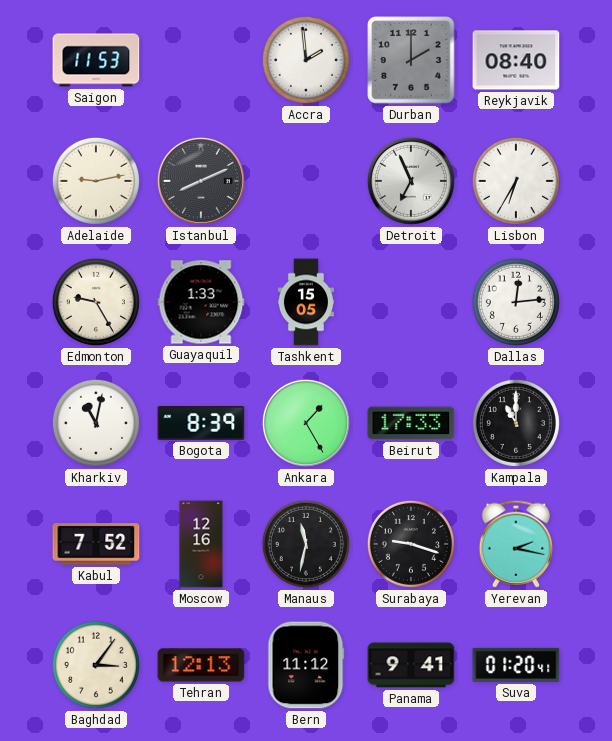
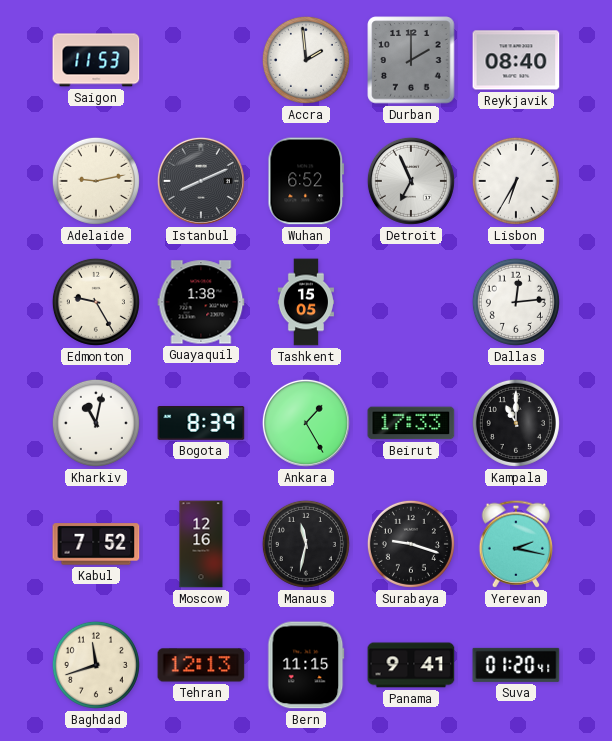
Wuhan: none -> 6:52
Guayaquil: 1:33 -> 1:38
Baghdad: 3:06 -> 11:42
Bern: 11:12 -> 11:15
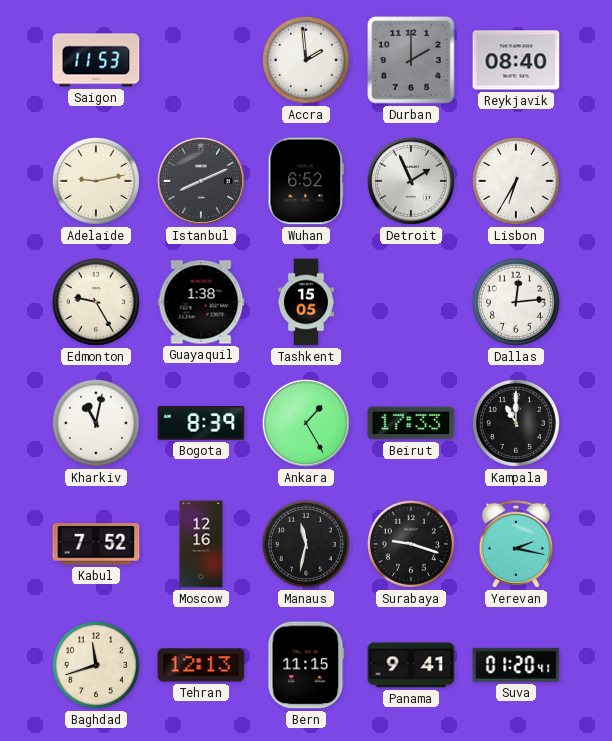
Detroit: 6:56 -> 1:56
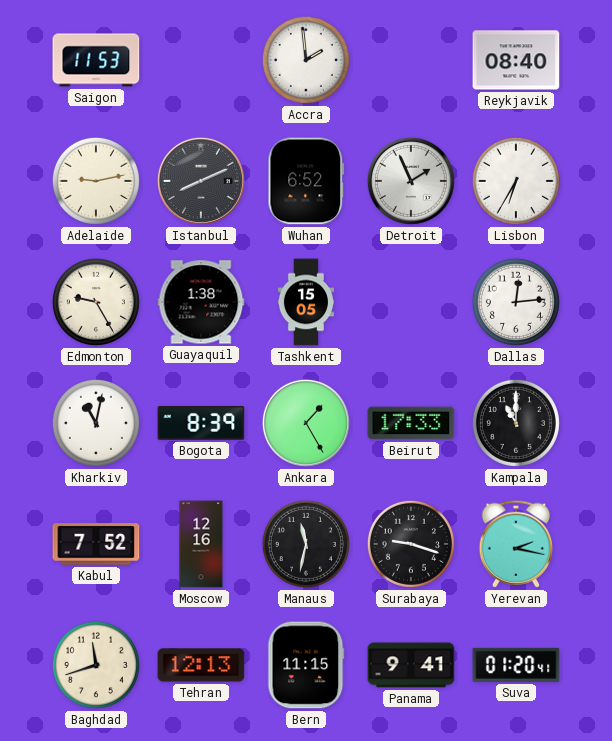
Durban: 2:00 -> none
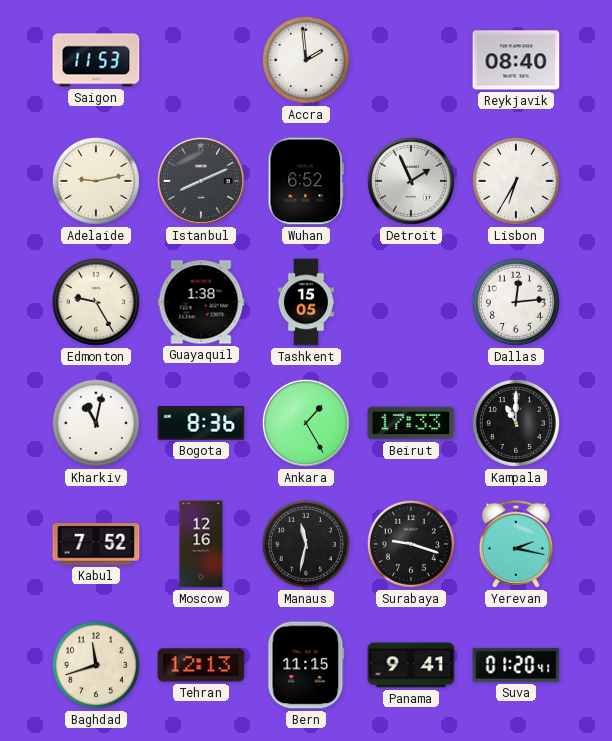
Bogota: 8:39 -> 8:36
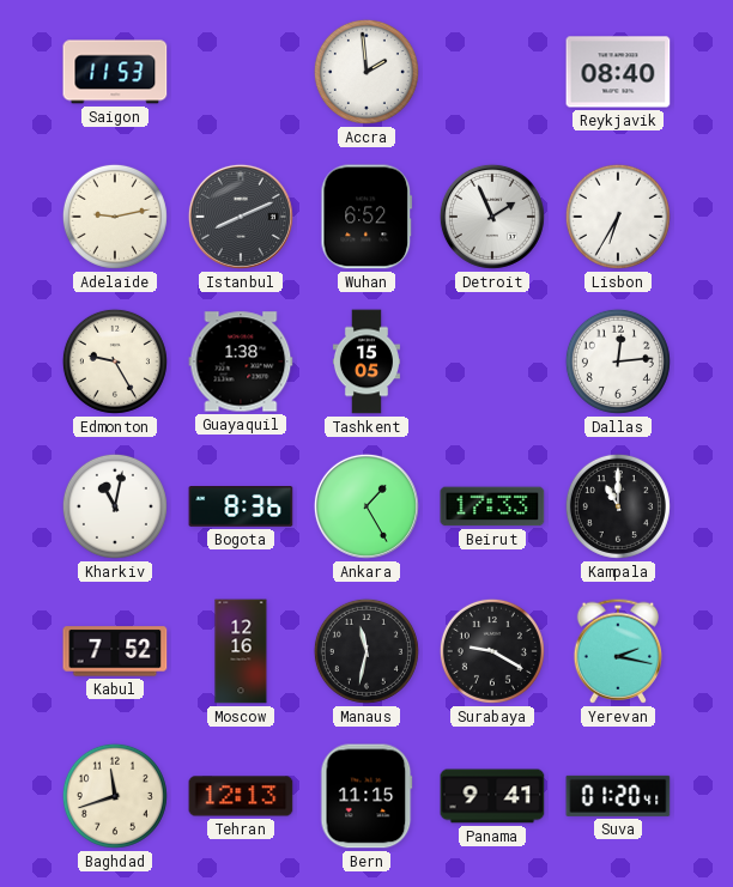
Surabaya: 9:18 -> 9:20
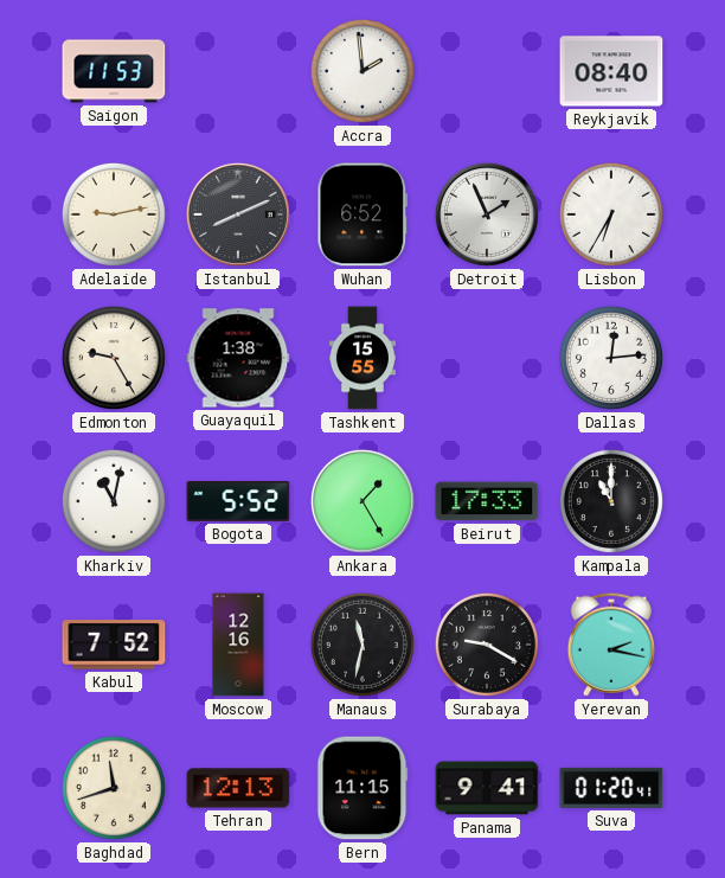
Tashkent: 15:05 -> 15:55
Bogota: 8:36 -> 5:52
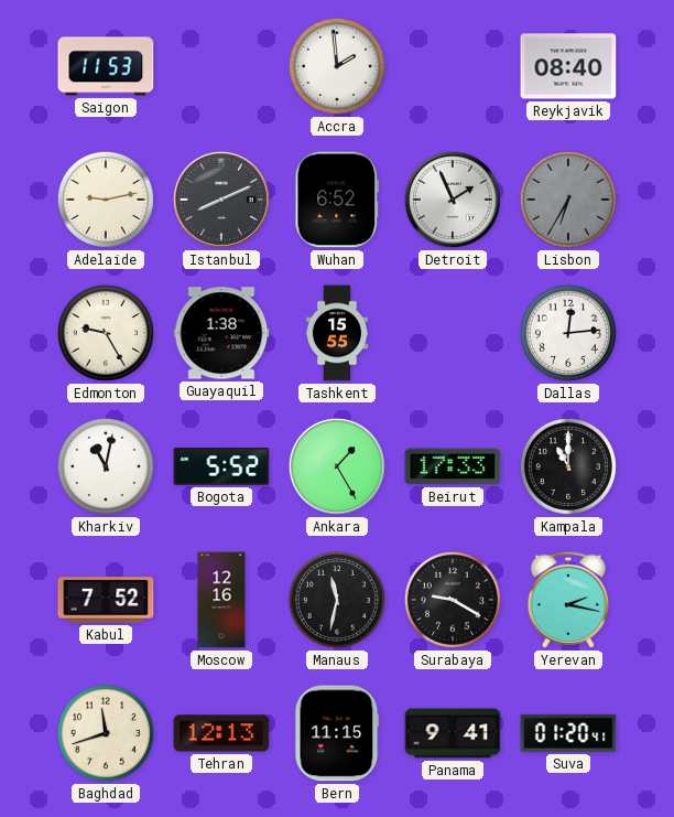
Lisbon dial: white -> grey
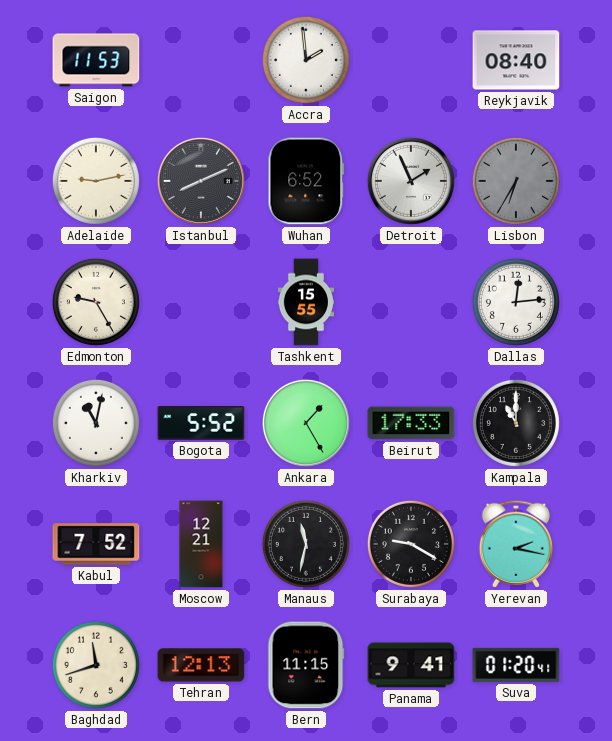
Guayaquil: 1:38 -> none
Moscow: 12:16 -> 12:21
